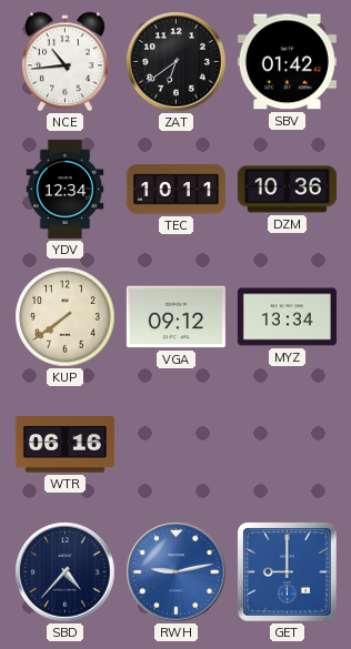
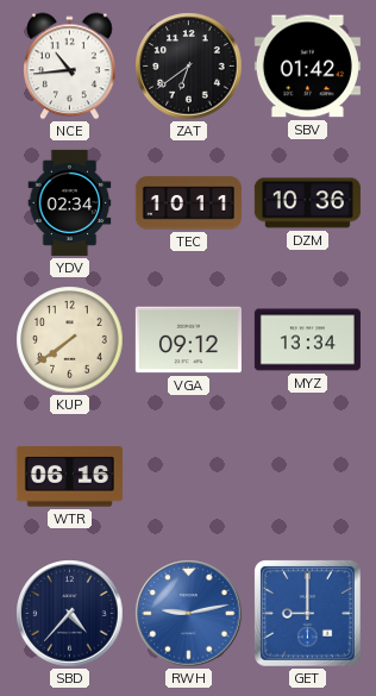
YDV: 12:34 -> 02:34
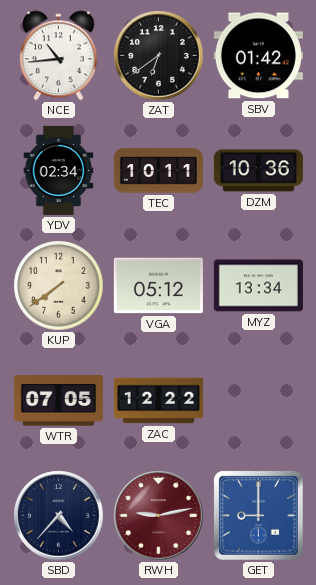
VGA: 09:12 -> 05:12
WTR: 06:16 -> 07:05
ZAC: none -> 12:22
RWH dial: blue -> burgundy
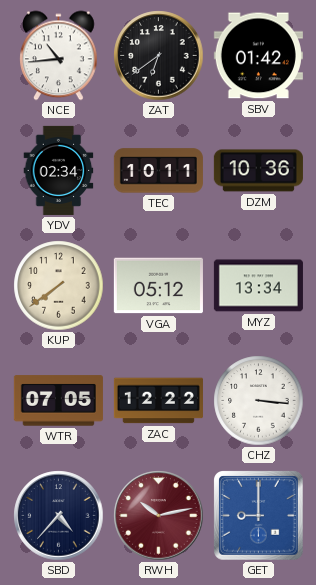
CHZ: none -> 3:16
RWH: 9:13 -> 10:13
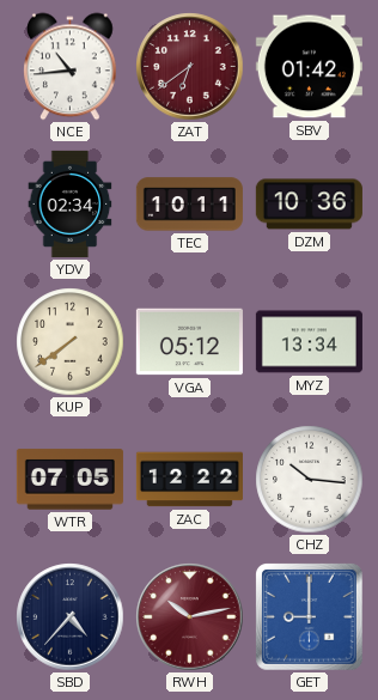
ZAT dial: black -> burgundy
CHZ: 3:16 -> 10:16
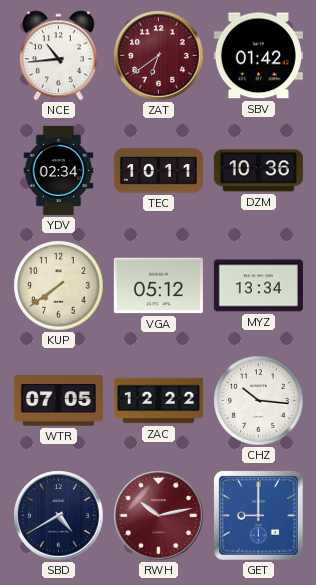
SBD: 4:37 -> 4:40
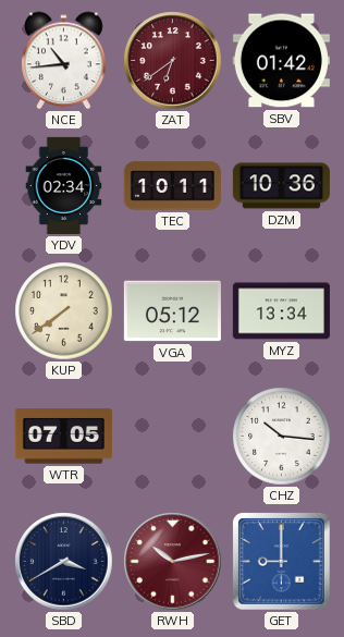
ZAC: 12:22 -> none
SBD: 4:40 -> 3:40
